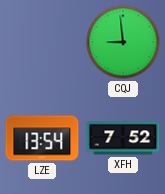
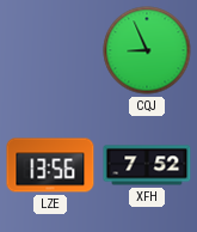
CQJ: 8:59 -> 8:56
LZE: 13:54 -> 13:56
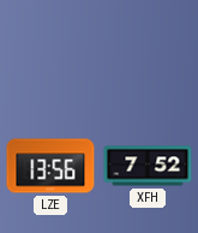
CQJ: 8:56 -> none
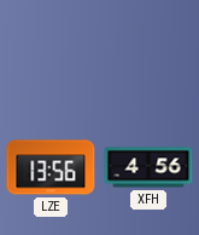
XFH: 7:52 -> 4:56
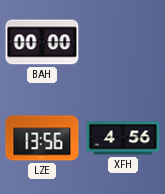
BAH: none -> 00:00
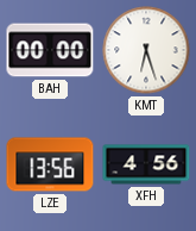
KMT: none -> 6:27
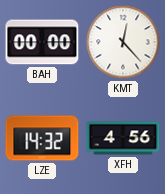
KMT: 6:27 -> 12:23
LZE: 13:56 -> 14:32
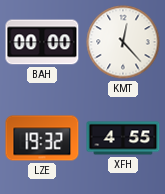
LZE: 14:32 -> 19:32
XFH: 4:56 -> 4:55
